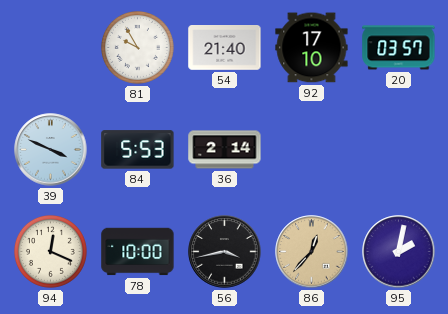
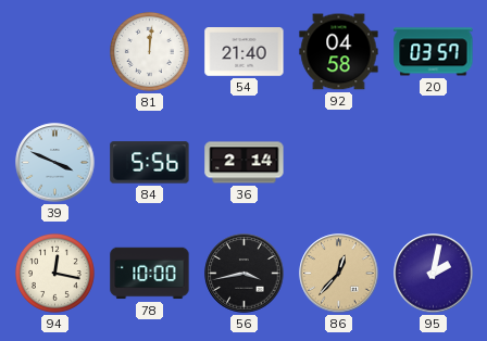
81: 9:55 -> 12:01
92: 17:10 -> 04:58
84: 5:53 -> 5:56
94: 12:19 -> 12:17
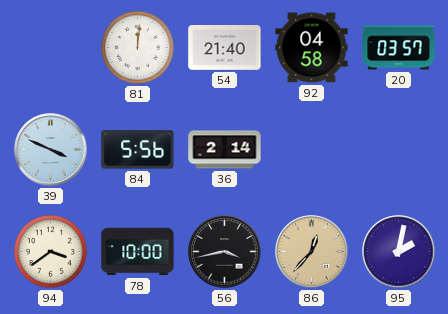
94: 12:17 -> 3:39
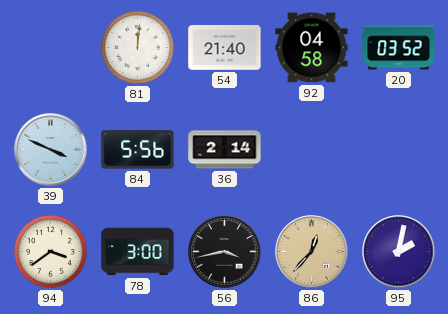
20: 03:57 -> 03:52
78: 10:00 -> 3:00
